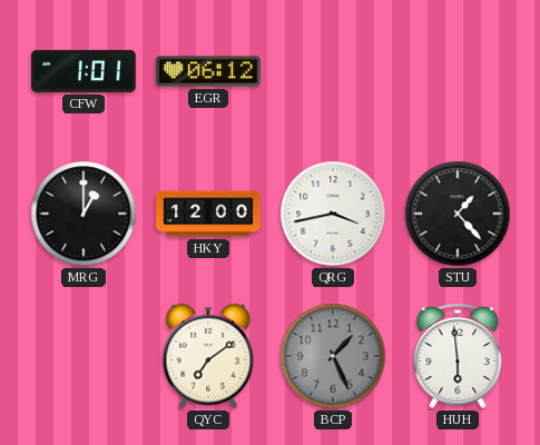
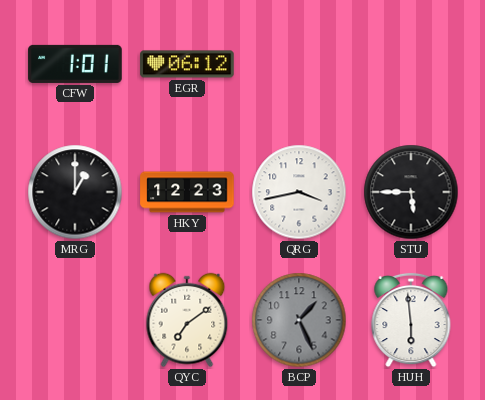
HKY: 12:00 -> 12:23
STU: 1:23 -> 5:45
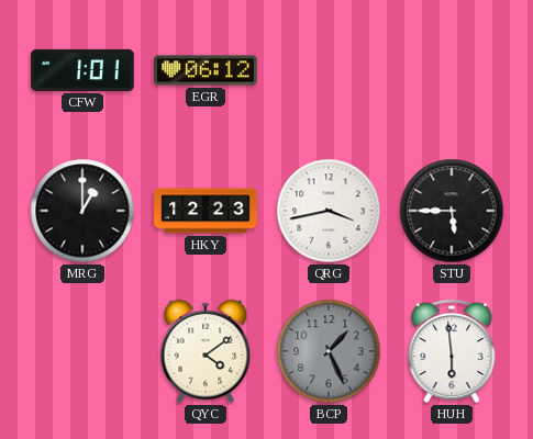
QYC: 7:09 -> 4:09
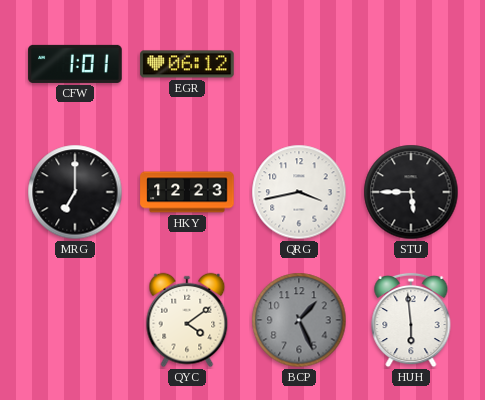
MRG: 1:00 -> 7:00
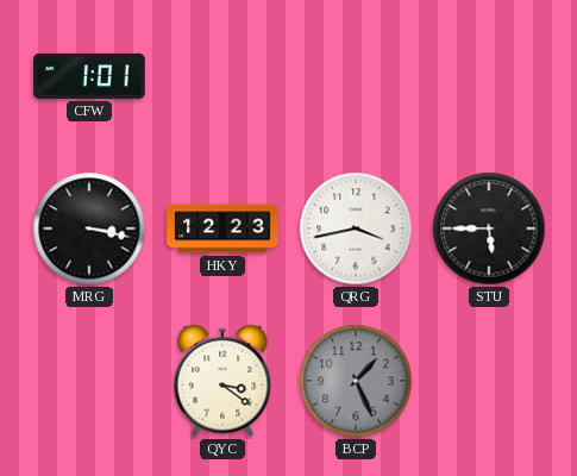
EGR: 06:12 -> none
MRG: 7:00 -> 3:17
QYC: 4:09 -> 3:21
HUH: 5:59 -> none
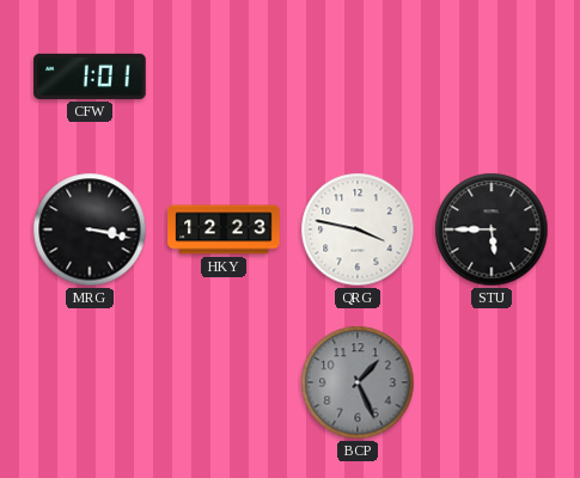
QRG: 3:43 -> 3:47
QYC: 3:21 -> none
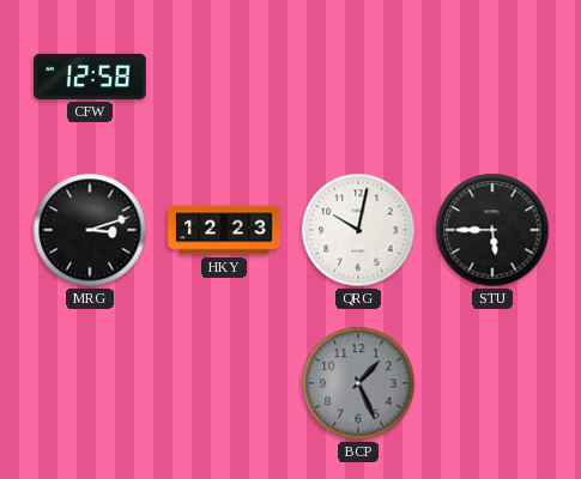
CFW: 1:01 -> 12:58
MRG: 3:17 -> 3:12
QRG: 3:47 -> 10:02
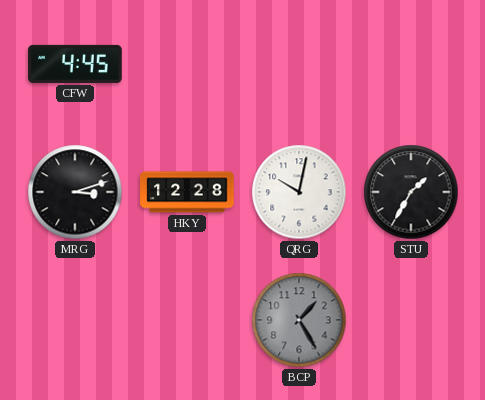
CFW: 12:58 -> 4:45
HKY: 12:23 -> 12:28
STU: 5:45 -> 1:35
BCP: 1:26 -> 1:25
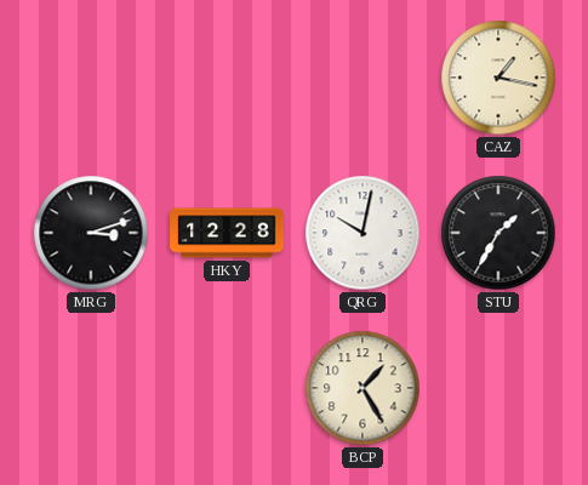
CFW: 4:45 -> none
CAZ: none -> 1:17
BCP dial: grey -> cream
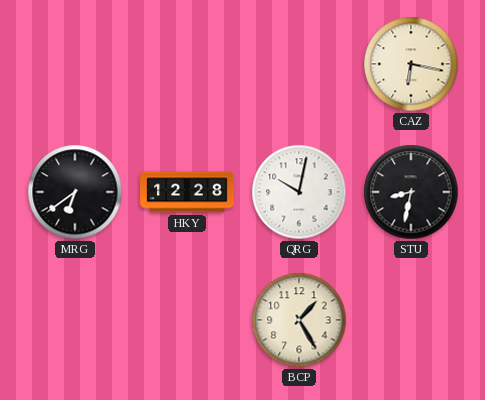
CAZ: 1:17 -> 6:17
MRG: 3:12 -> 6:39
STU: 1:35 -> 8:32
